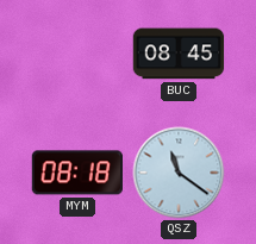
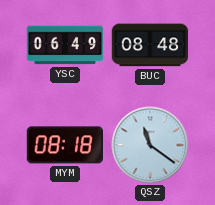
YSC: none -> 06:49
BUC: 08:45 -> 08:48
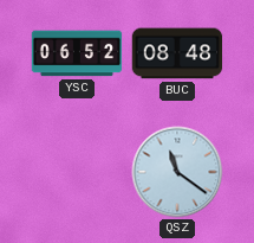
YSC: 06:49 -> 06:52
MYM: 08:18 -> none
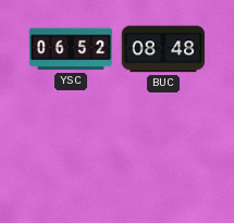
QSZ: 11:21 -> none
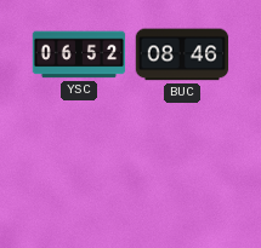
BUC: 08:48 -> 08:46
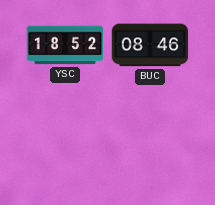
YSC: 06:52 -> 18:52
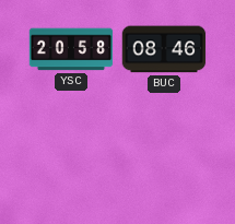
YSC: 18:52 -> 20:58
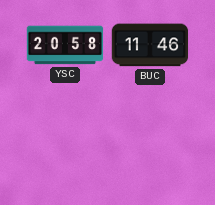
BUC: 08:46 -> 11:46
